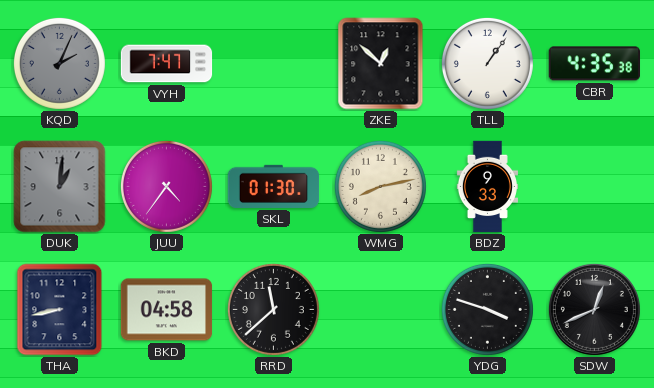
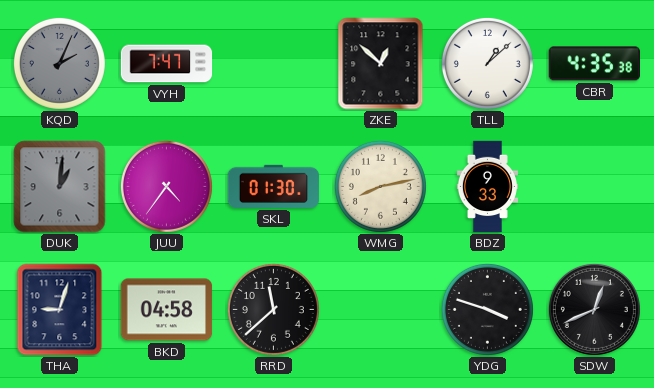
TLL: 1:06 -> 1:08
THA: 8:43 -> 9:03
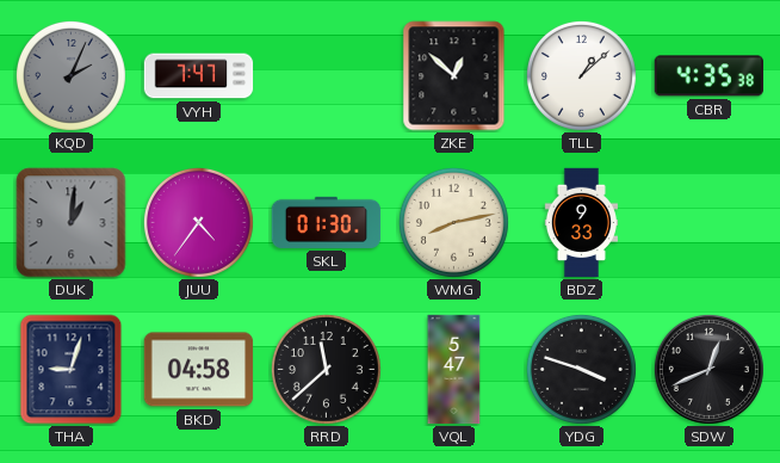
VQL: none -> 5:47
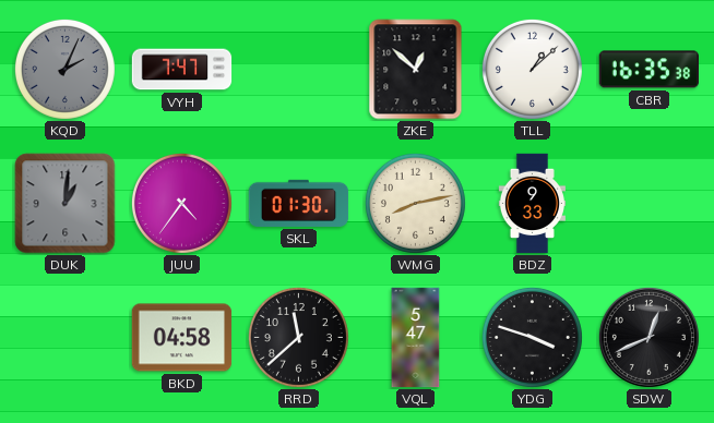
CBR: 4:35 -> 16:35
THA: 9:03 -> none
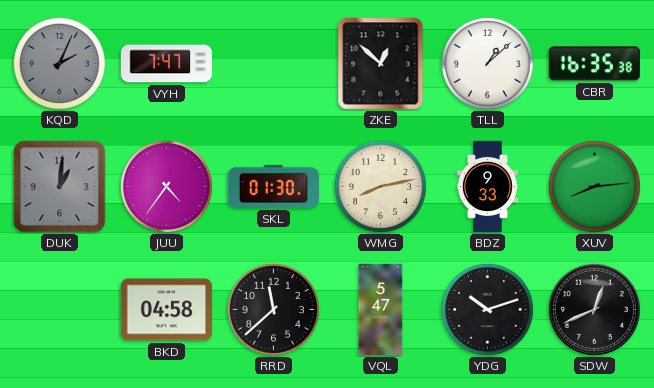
XUV: none -> 8:14
YDG: 3:48 -> 10:12
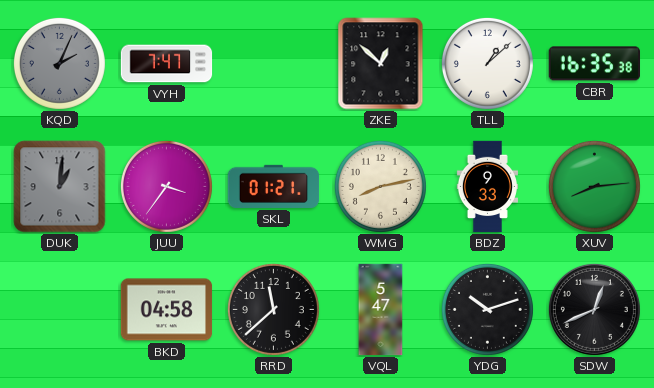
JUU: 4:36 -> 3:36
SKL: 01:30 -> 01:21
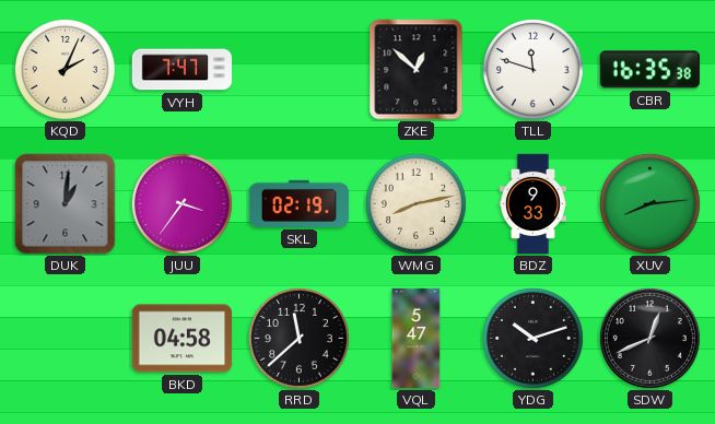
KQD dial: grey -> cream
TLL: 1:08 -> 11:48
SKL: 01:21 -> 02:19
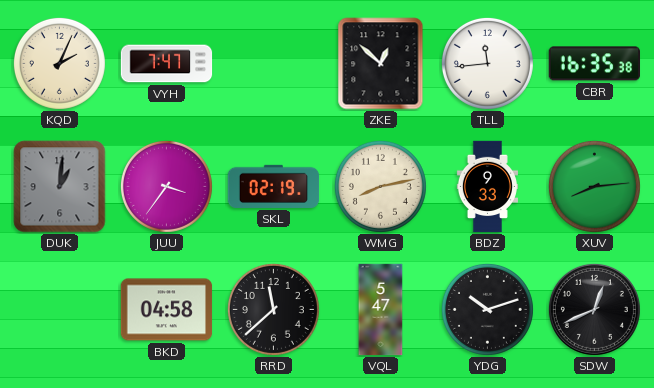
TLL: 11:48 -> 11:44
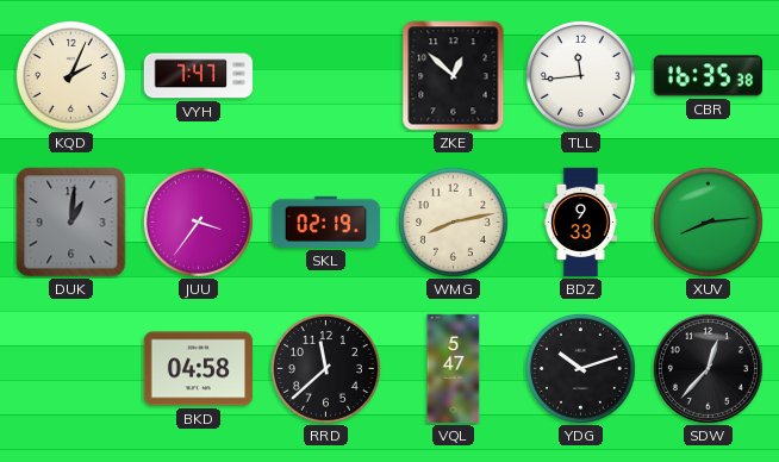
SDW: 12:41 -> 12:37
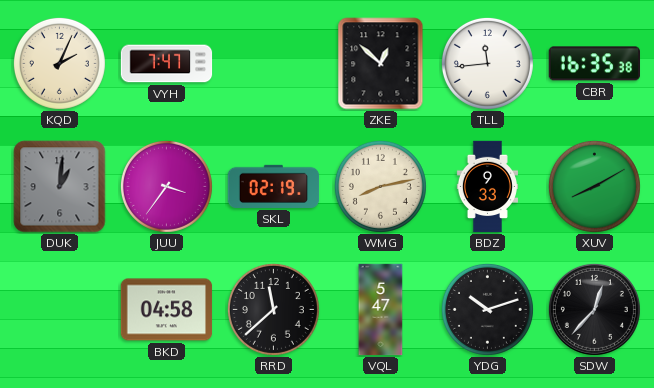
XUV: 8:14 -> 8:10
